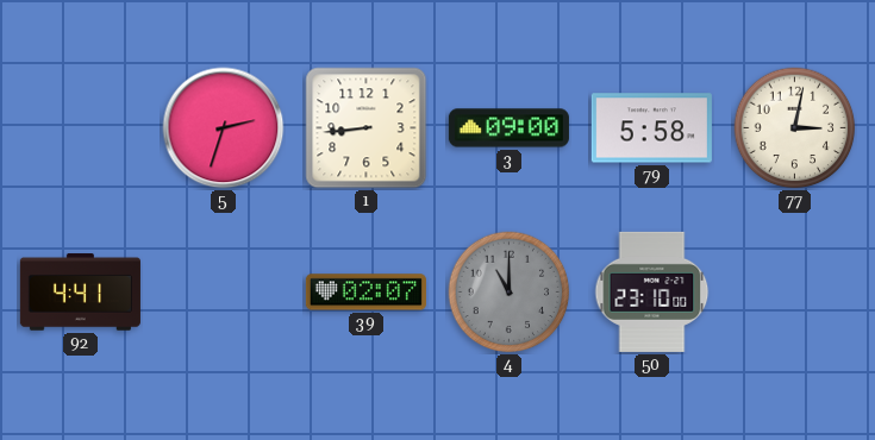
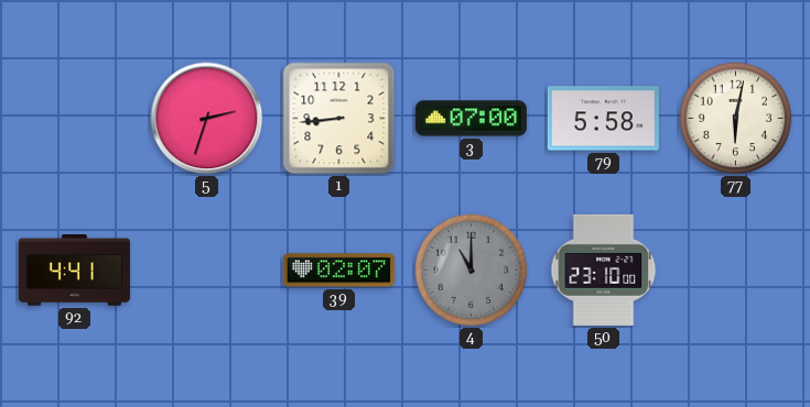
3: 09:00 -> 07:00
77: 3:02 -> 6:02
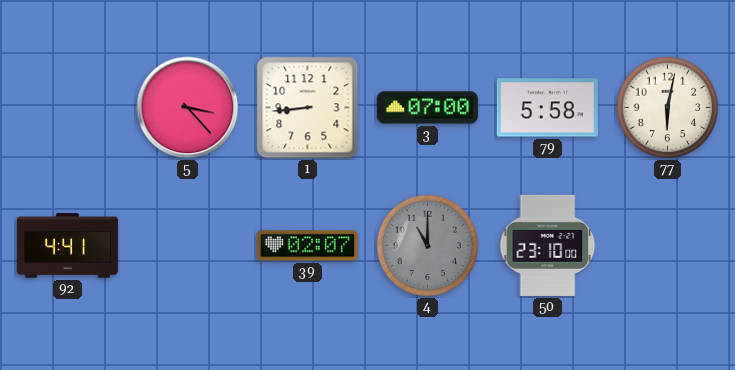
5: 2:33 -> 3:23
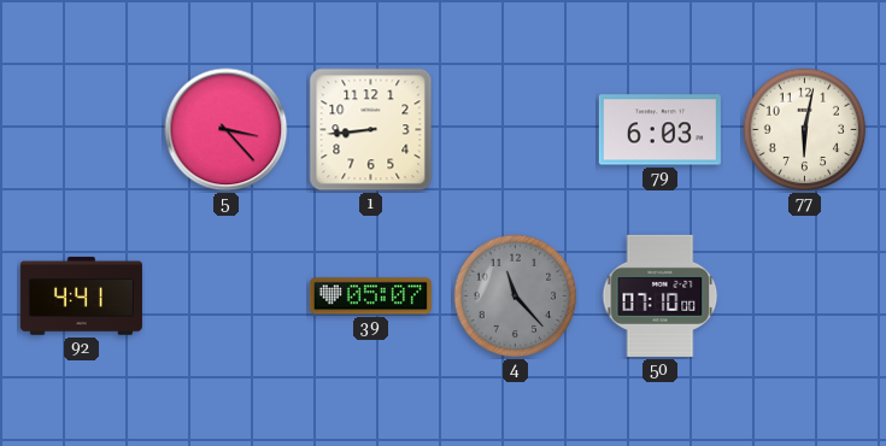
3: 07:00 -> none
79: 5:58 -> 6:03
39: 02:07 -> 05:07
4: 11:00 -> 11:23
50: 23:10 -> 07:10
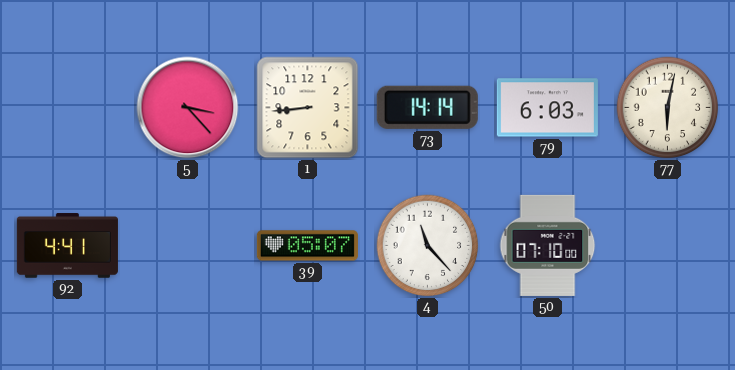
73: none -> 14:14
4 dial: grey -> white
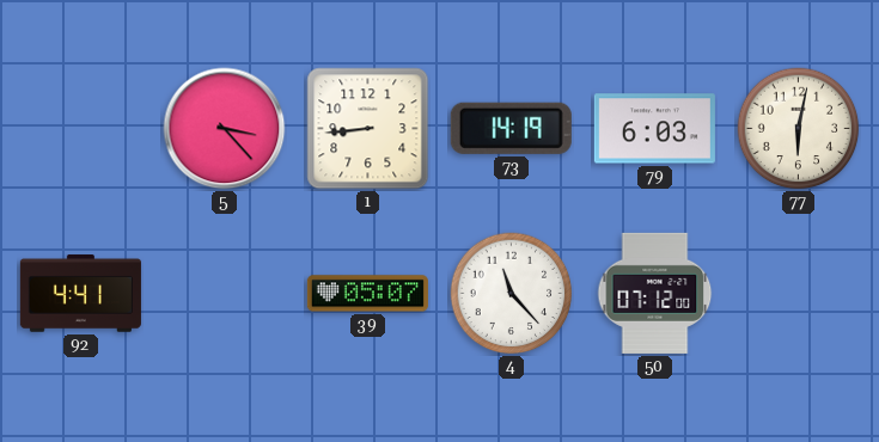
73: 14:14 -> 14:19
50: 07:10 -> 07:12
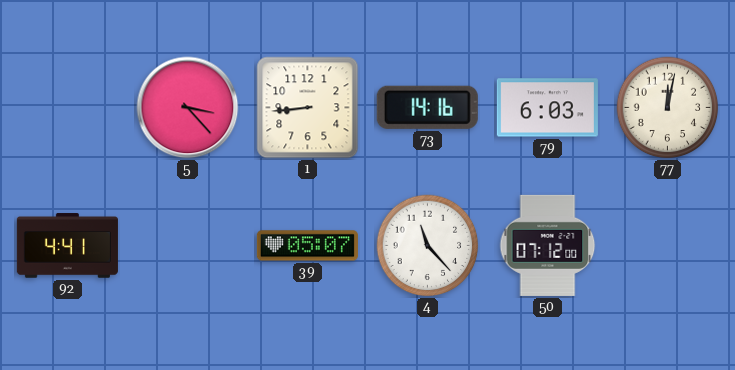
73: 14:19 -> 14:16
77: 6:02 -> 12:02
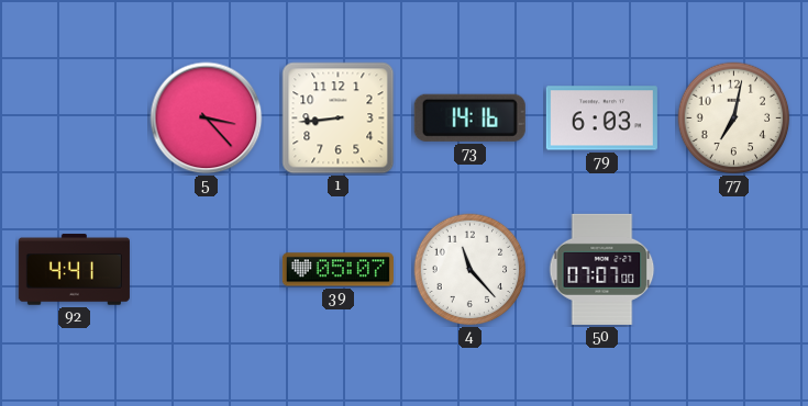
77: 12:02 -> 7:02
50: 07:12 -> 07:07
